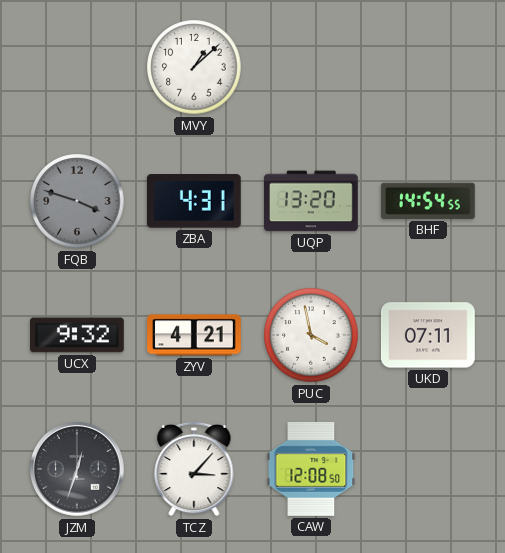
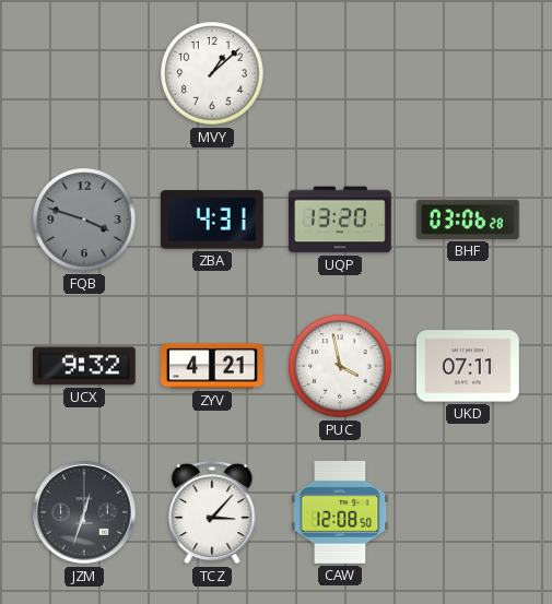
BHF: 14:54 -> 03:06
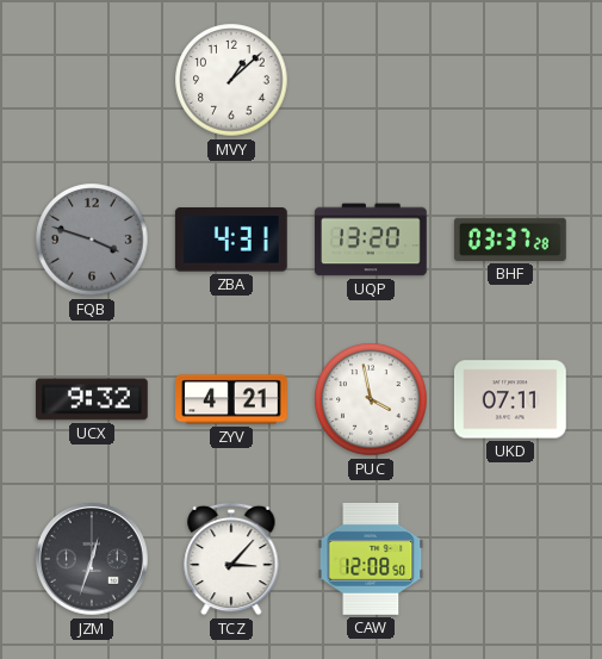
BHF: 03:06 -> 03:37
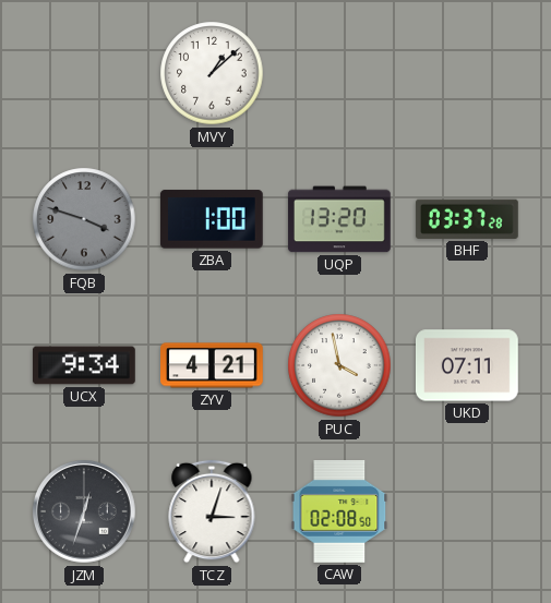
ZBA: 4:31 -> 1:00
UCX: 9:32 -> 9:34
TCZ: 3:07 -> 3:03
CAW: 12:08 -> 02:08
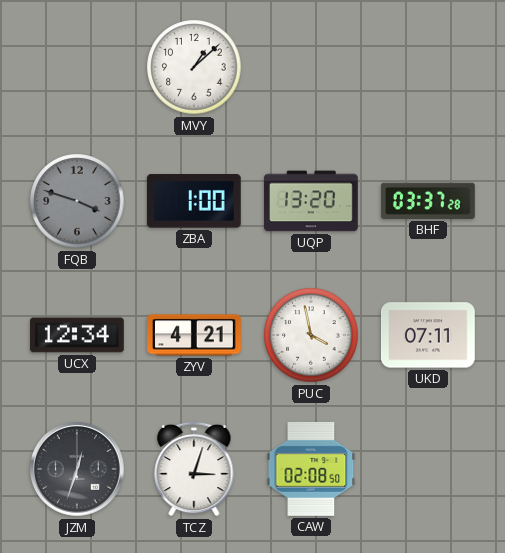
UCX: 9:34 -> 12:34
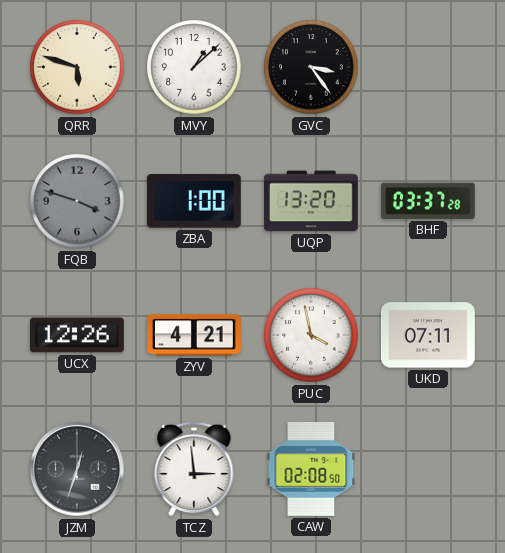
QRR: none -> 5:48
GVC: none -> 3:24
UCX: 12:34 -> 12:26
TCZ: 3:03 -> 2:59
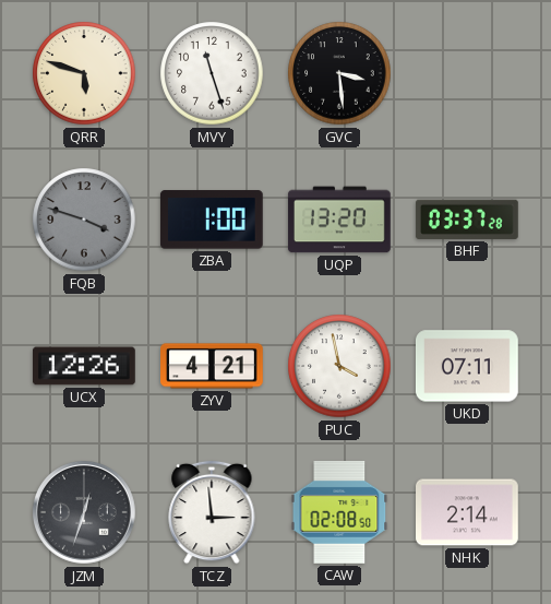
MVY: 1:08 -> 11:27
GVC: 3:24 -> 3:29
NHK: none -> 2:14
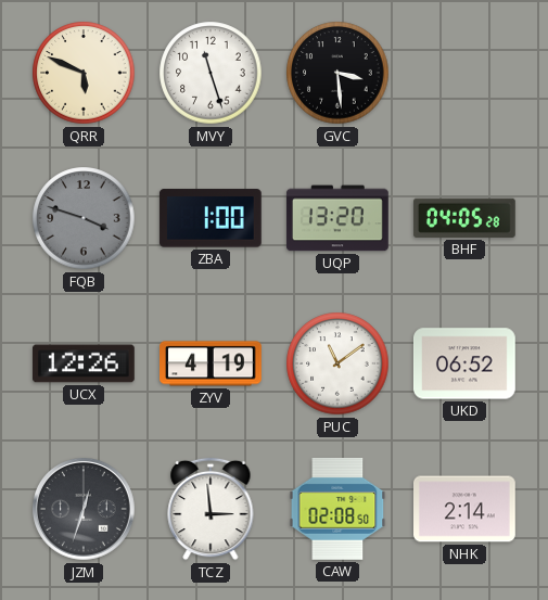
QRR: 5:48 -> 5:49
BHF: 03:37 -> 04:05
ZYV: 4:21 -> 4:19
PUC: 3:58 -> 11:09
UKD: 07:11 -> 06:52
